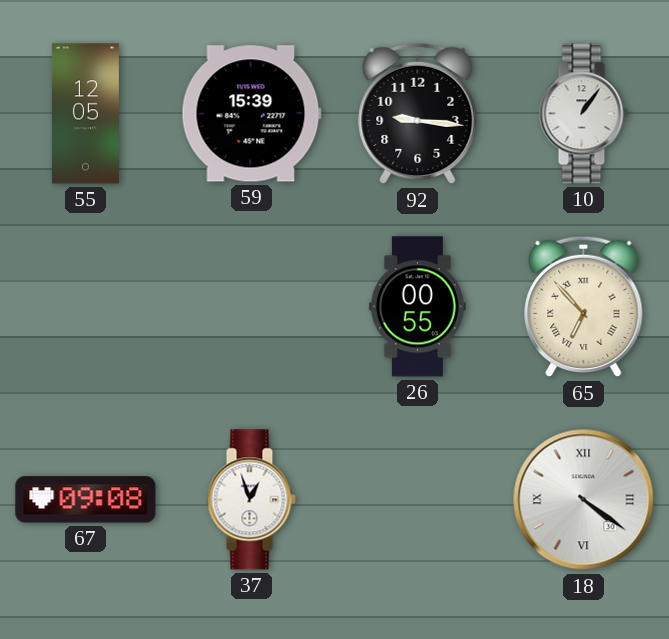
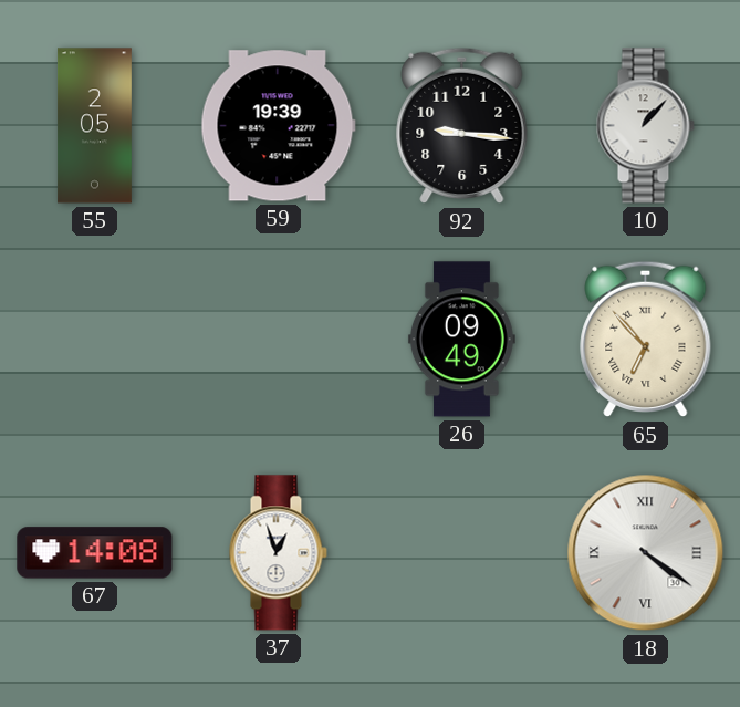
55: 12:05 -> 2:05
59: 15:39 -> 19:39
10: 1:06 -> 1:07
26: 00:55 -> 09:49
67: 09:08 -> 14:08
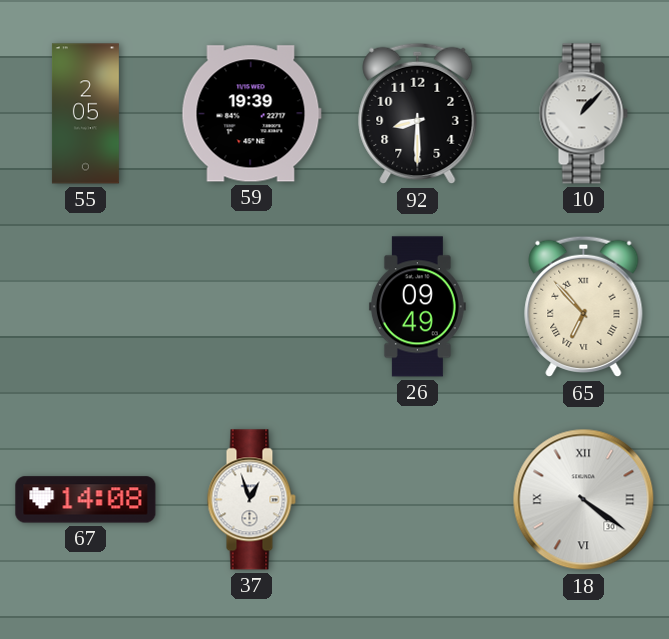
92: 9:16 -> 8:30
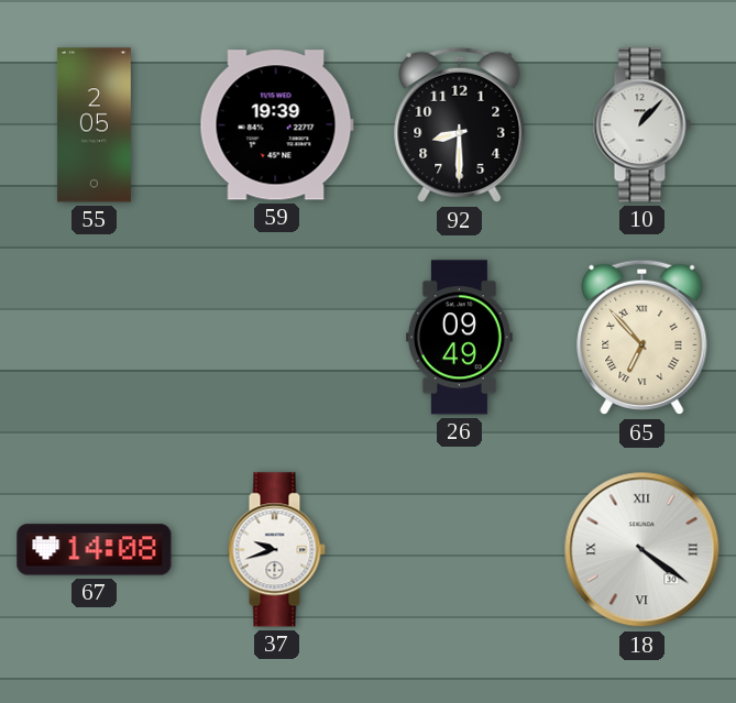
37: 12:57 -> 9:42
